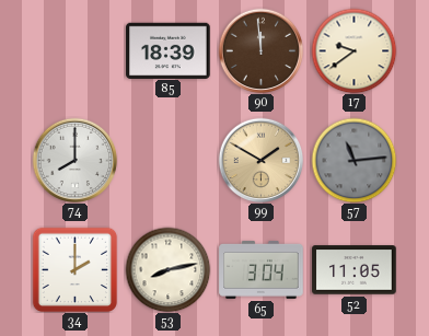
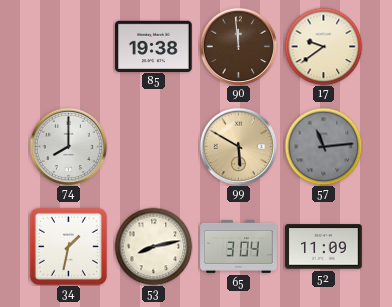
85: 18:39 -> 19:38
99: 1:50 -> 5:50
34: 2:00 -> 1:32
52: 11:05 -> 11:09
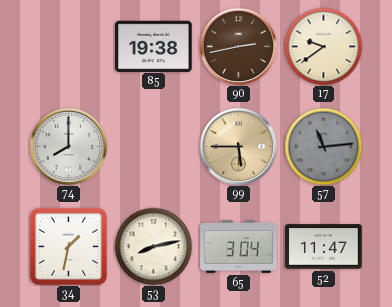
90: 11:59 -> 2:43
99: 5:50 -> 5:45
52: 11:09 -> 11:47
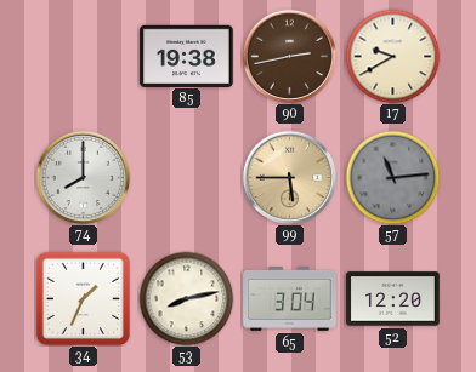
17: 9:39 -> 9:40
34: 1:32 -> 1:34
52: 11:47 -> 12:20
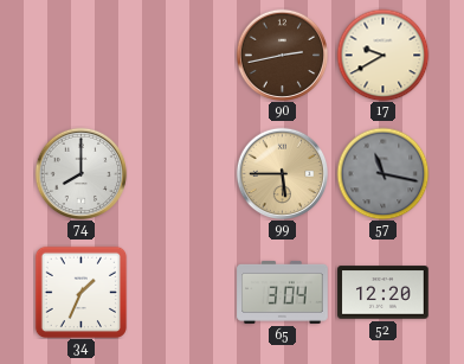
85: 19:38 -> none
57: 11:14 -> 11:17
53: 8:13 -> none
